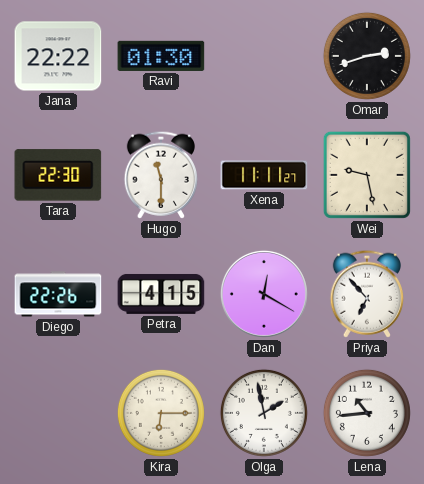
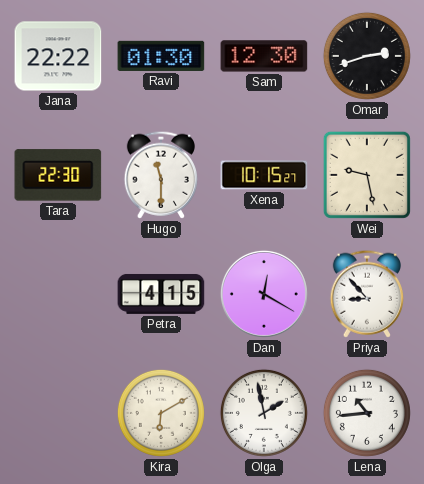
Sam: none -> 12:30
Xena: 11:11 -> 10:15
Diego: 22:26 -> none
Priya: 6:53 -> 8:53
Kira: 6:15 -> 6:10
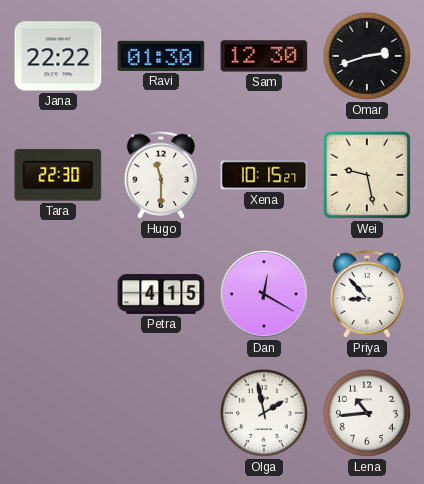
Kira: 6:10 -> none
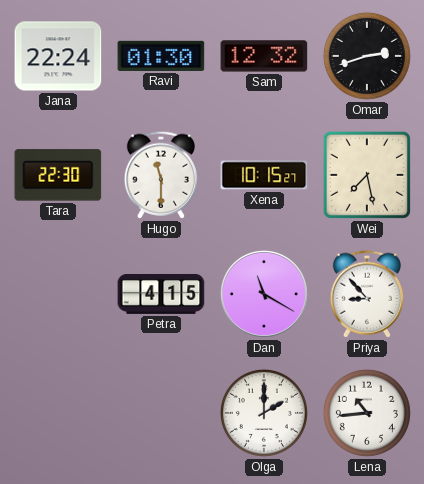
Jana: 22:22 -> 22:24
Sam: 12:30 -> 12:32
Wei: 9:28 -> 7:28
Dan: 12:20 -> 11:20
Olga: 1:58 -> 2:00
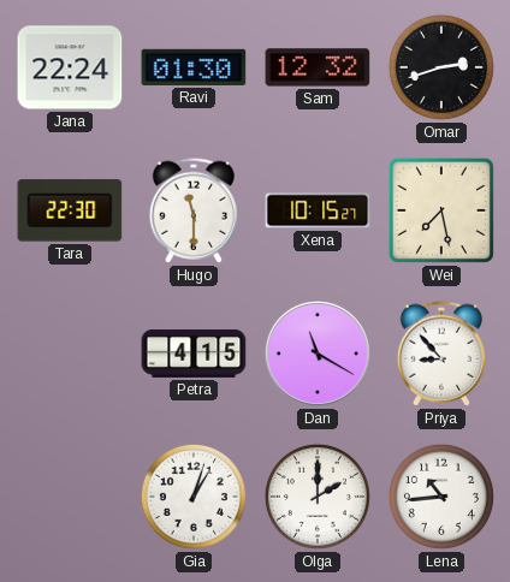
Gia: none -> 1:03
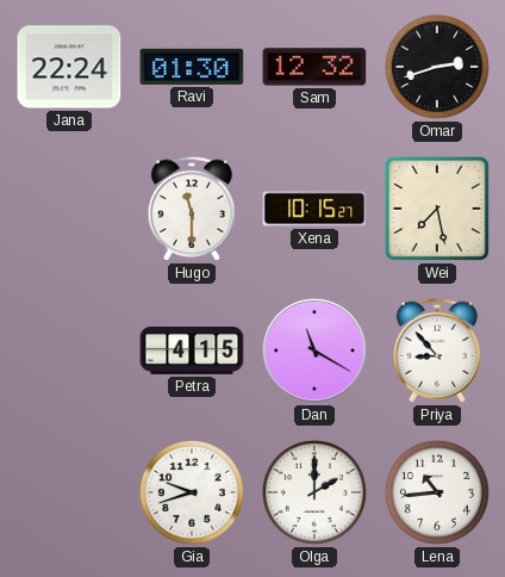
Tara: 22:30 -> none
Gia: 1:03 -> 9:42
